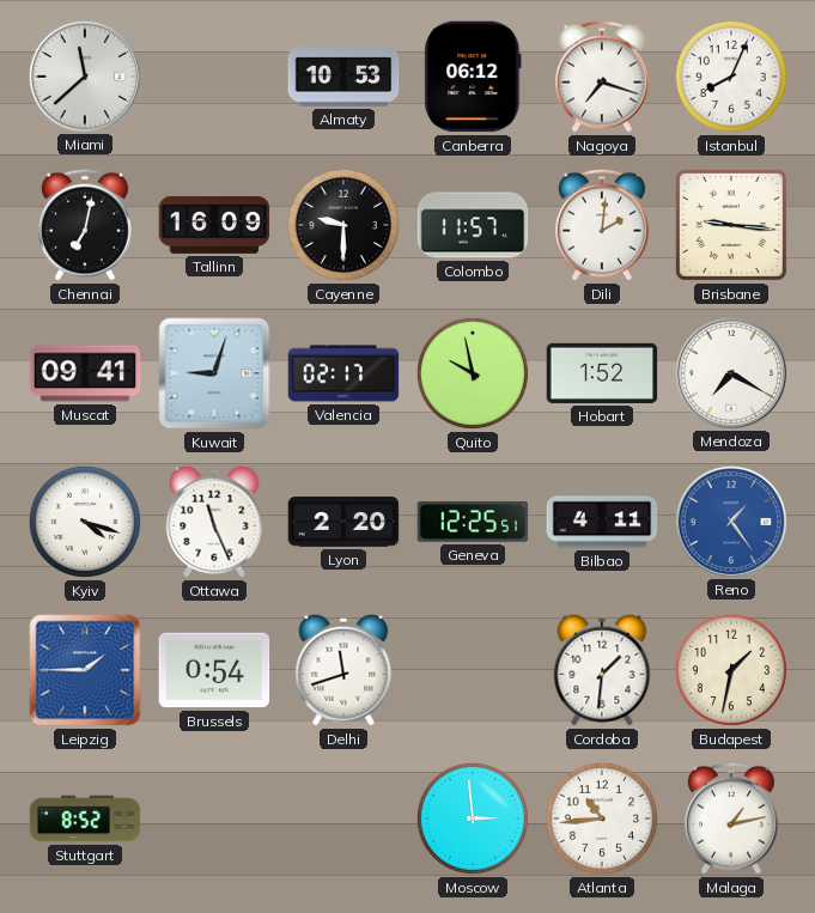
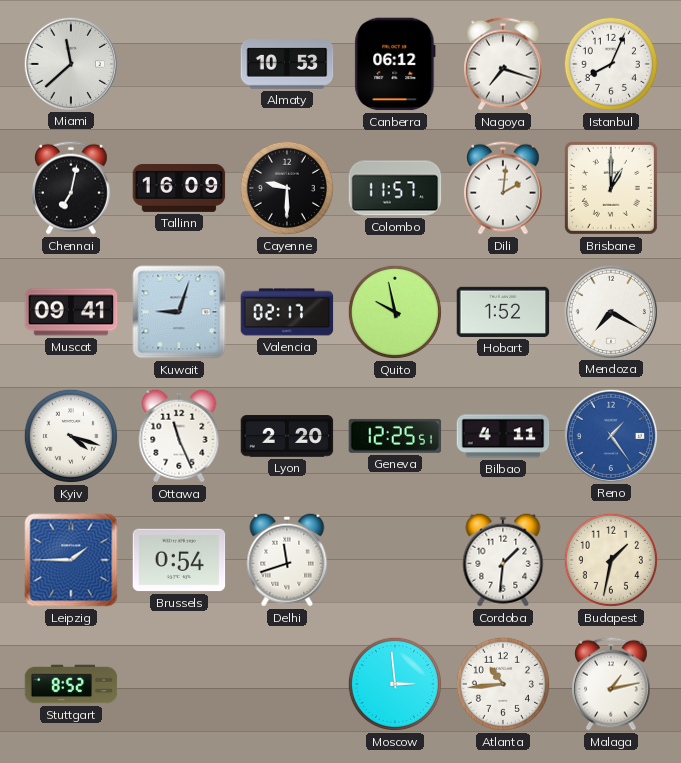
Brisbane: 9:16 -> 1:00
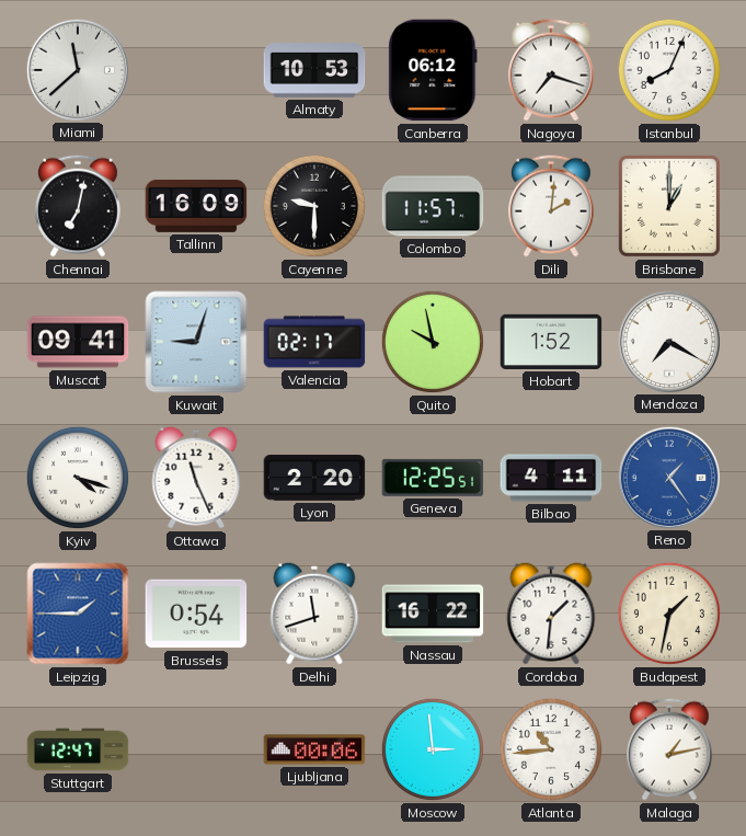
Nassau: none -> 16:22
Stuttgart: 8:52 -> 12:47
Ljubljana: none -> 00:06
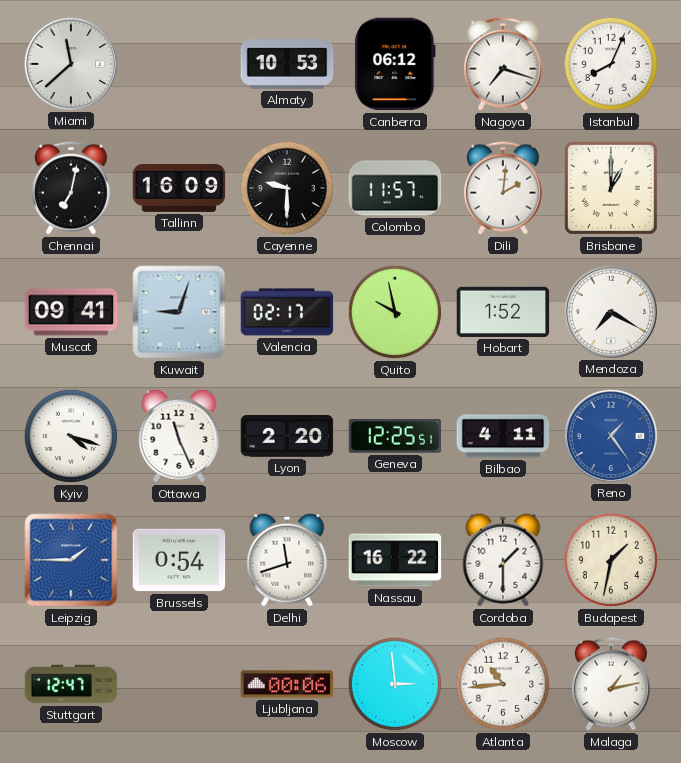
Cordoba: 1:31 -> 1:30
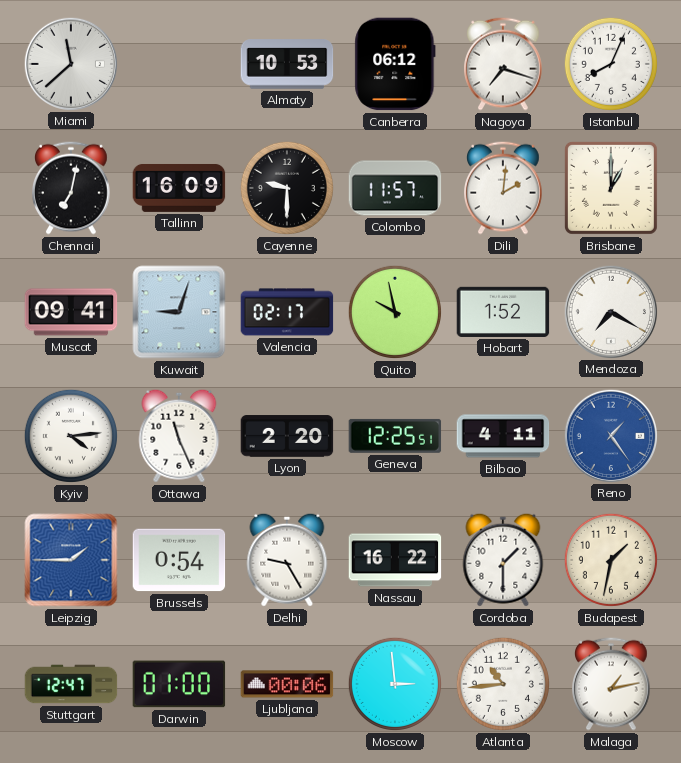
Kyiv: 4:18 -> 4:14
Delhi: 11:42 -> 9:25
Darwin: none -> 01:00
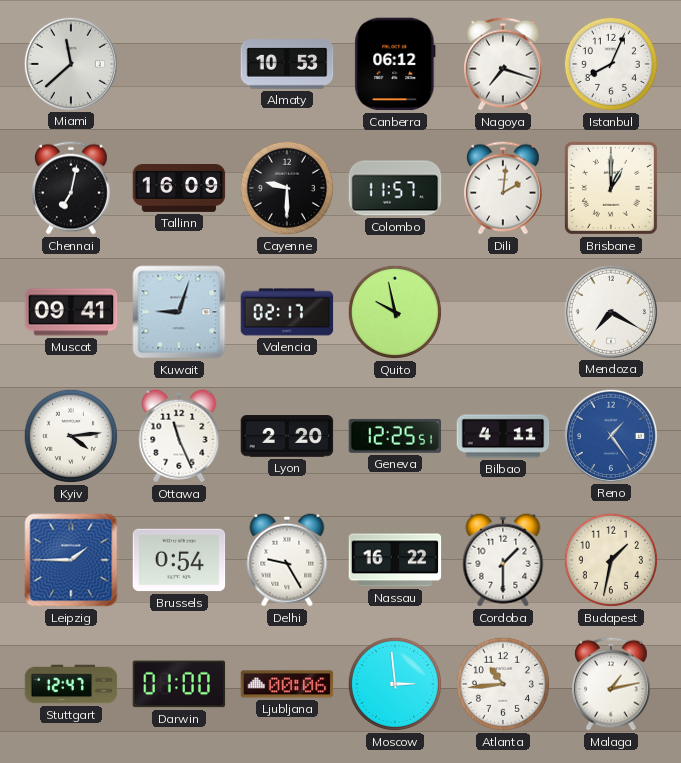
Hobart: 1:52 -> none
